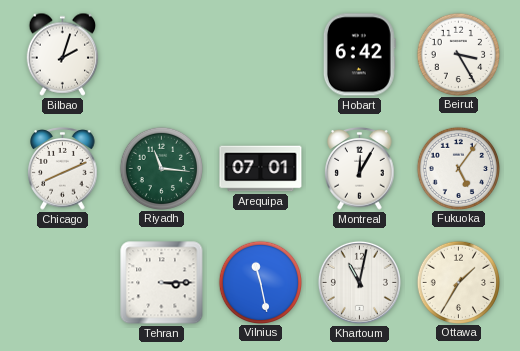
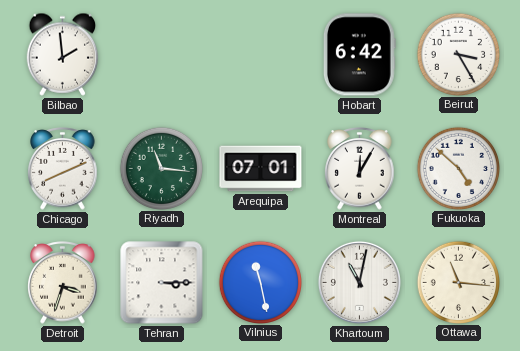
Bilbao: 2:03 -> 1:59
Fukuoka: 5:06 -> 4:52
Detroit: none -> 3:33
Ottawa: 1:35 -> 11:16
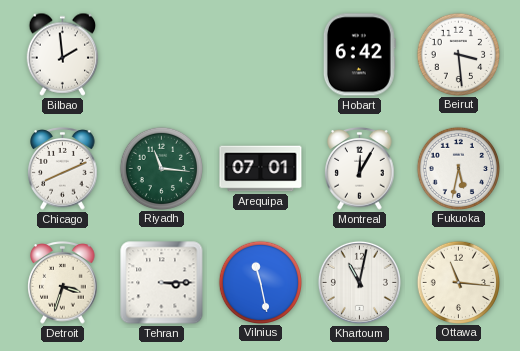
Beirut: 3:25 -> 3:29
Fukuoka: 4:52 -> 5:32
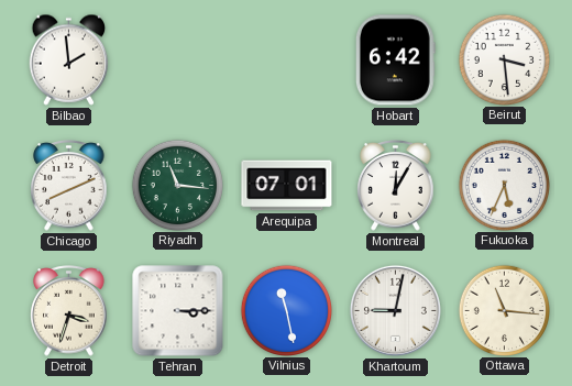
Fukuoka: 5:32 -> 5:34
Khartoum: 11:02 -> 9:02
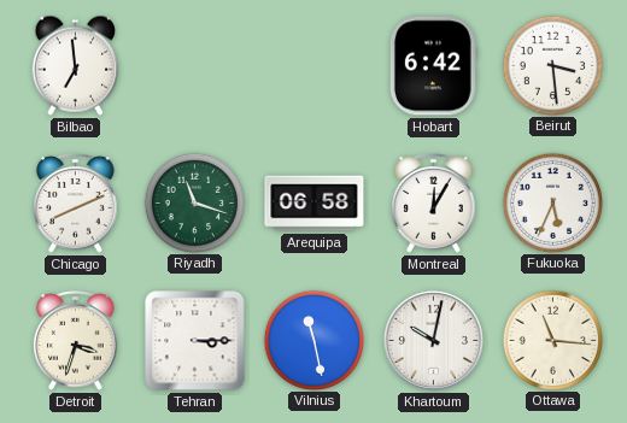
Bilbao: 1:59 -> 6:59
Riyadh: 11:16 -> 11:18
Arequipa: 07:01 -> 06:58
Khartoum: 9:02 -> 10:02
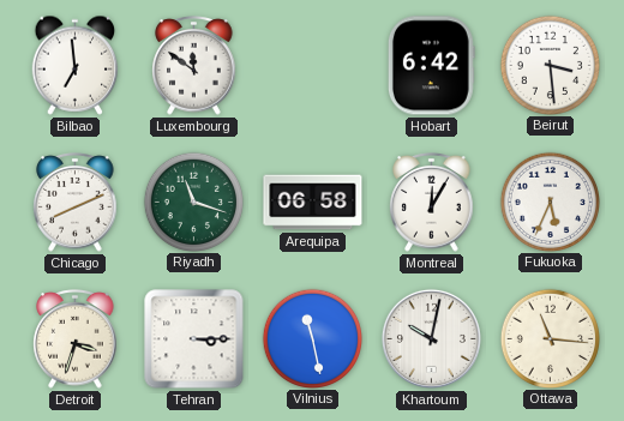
Luxembourg: none -> 11:51
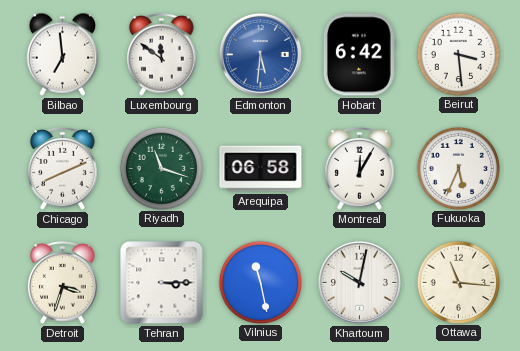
Edmonton: none -> 5:31
